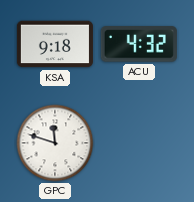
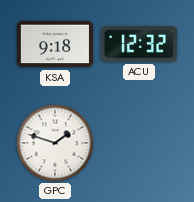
ACU: 4:32 -> 12:32
GPC: 11:48 -> 1:48
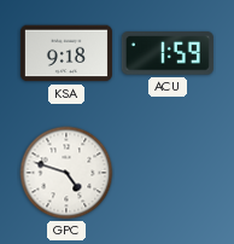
ACU: 12:32 -> 1:59
GPC: 1:48 -> 4:48
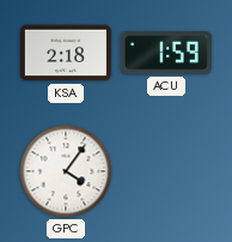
KSA: 9:18 -> 2:18
GPC: 4:48 -> 4:06
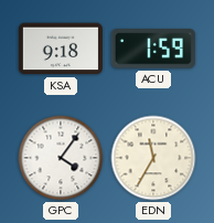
KSA: 2:18 -> 9:18
EDN: none -> 11:35
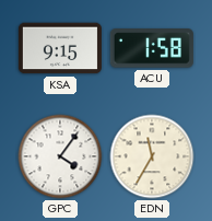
KSA: 9:18 -> 9:15
ACU: 1:59 -> 1:58
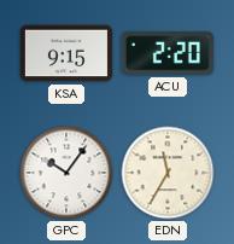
ACU: 1:58 -> 2:20
GPC: 4:06 -> 10:06
